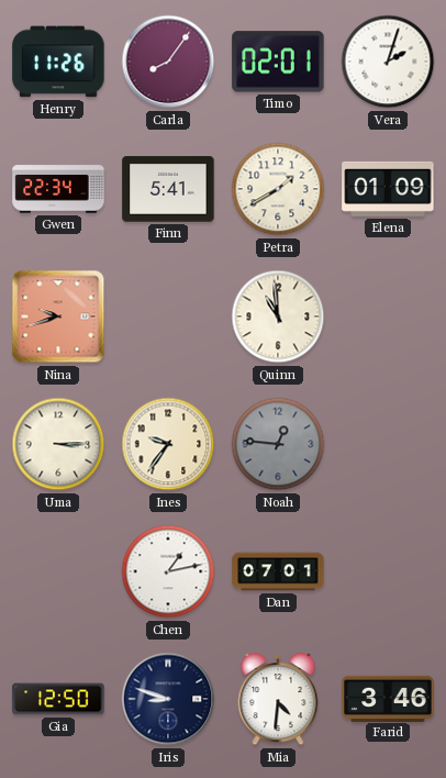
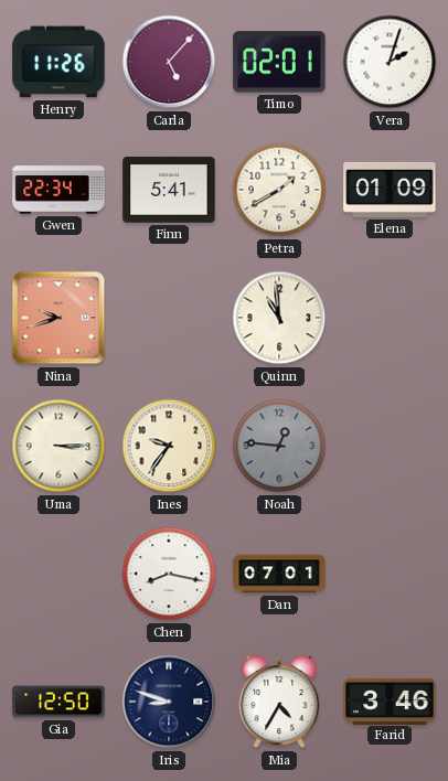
Carla: 8:06 -> 5:07
Chen: 1:13 -> 8:17
Mia: 4:31 -> 4:35
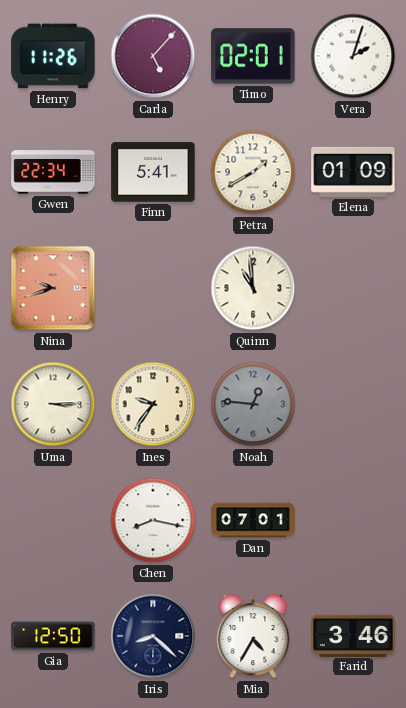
Iris: 8:48 -> 8:22
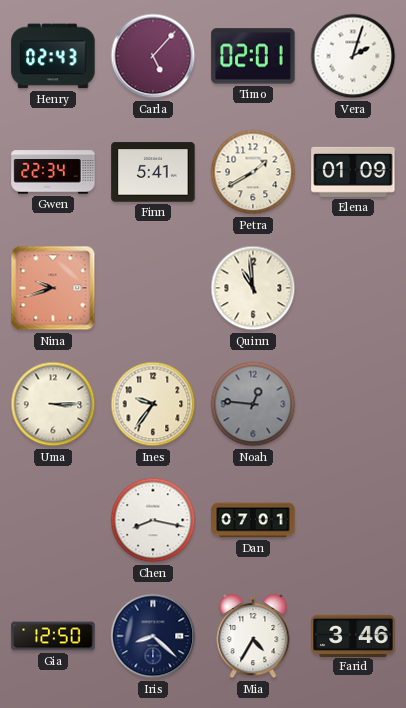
Henry: 11:26 -> 02:43
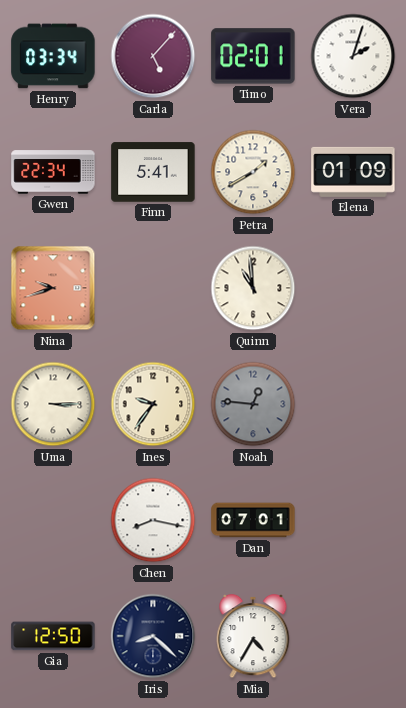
Henry: 02:43 -> 03:34
Farid: 3:46 -> none
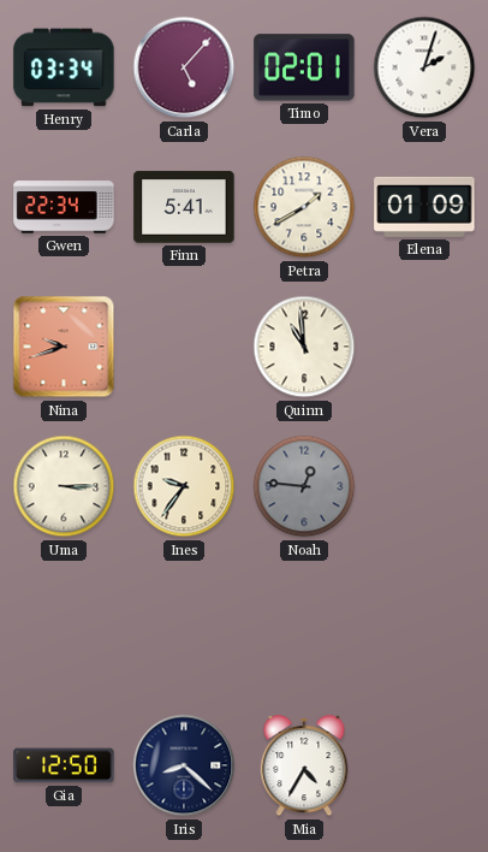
Chen: 8:17 -> none
Dan: 07:01 -> none
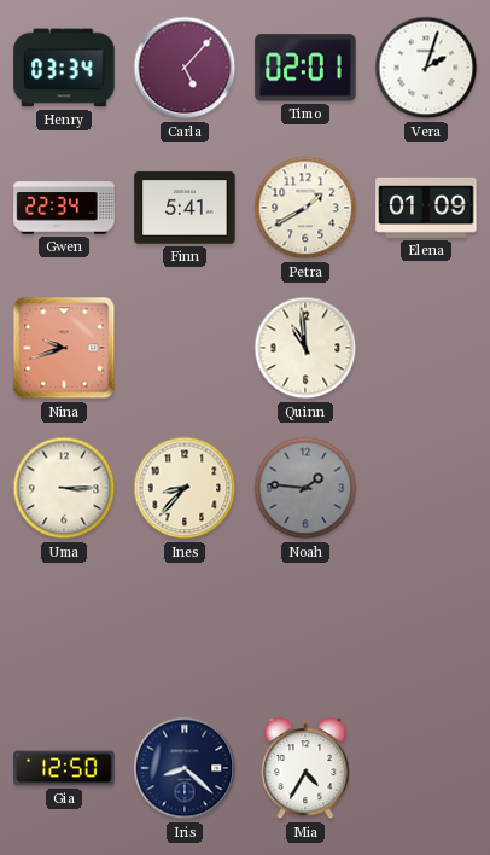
Ines: 9:36 -> 8:37
Noah: 12:46 -> 1:46
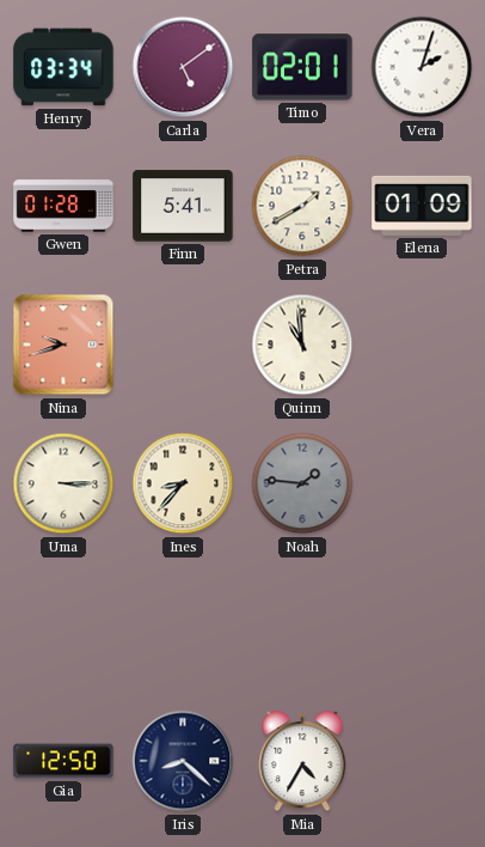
Carla: 5:07 -> 5:09
Gwen: 22:34 -> 01:28
